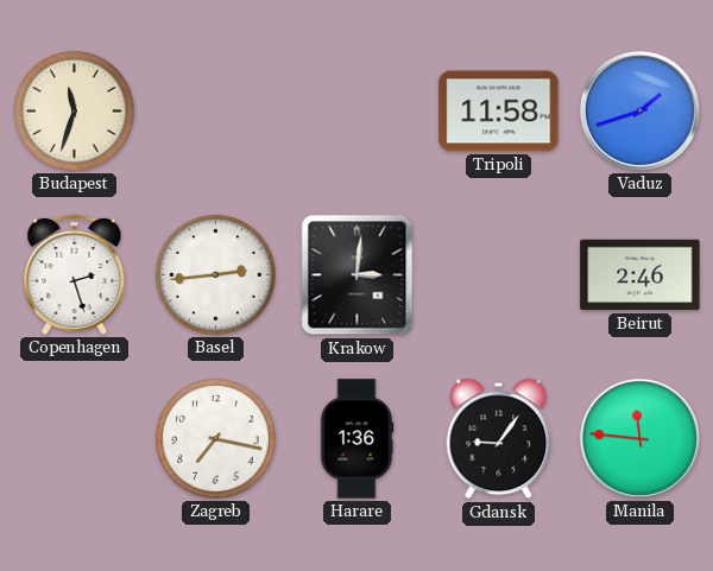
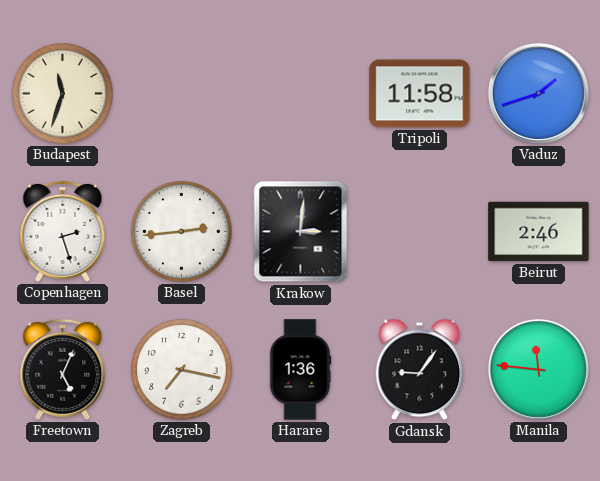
Freetown: none -> 5:04
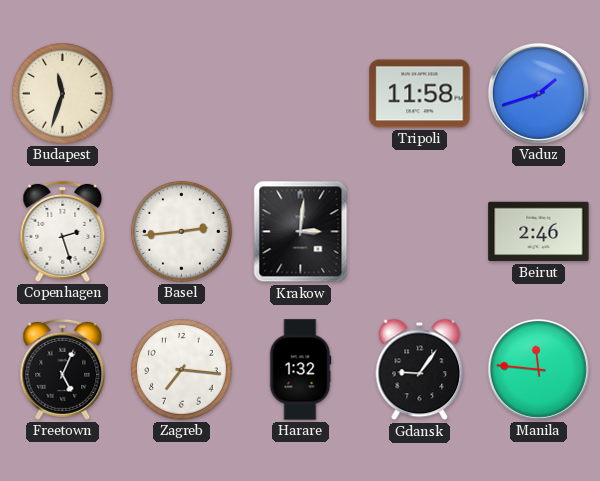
Zagreb: 7:17 -> 7:16
Harare: 1:36 -> 1:32
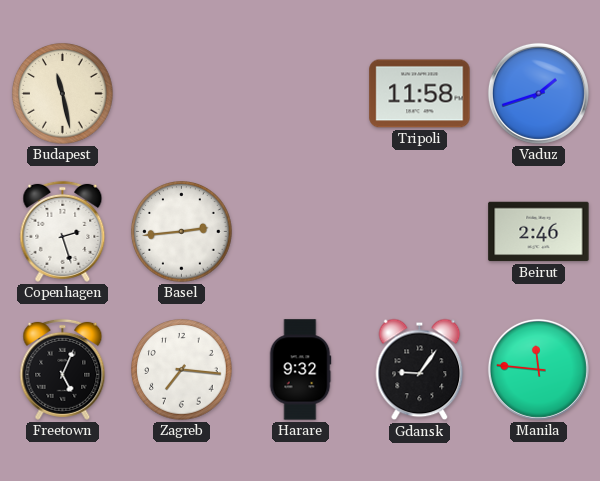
Budapest: 11:33 -> 11:28
Krakow: 3:01 -> none
Harare: 1:32 -> 9:32
